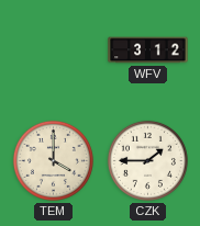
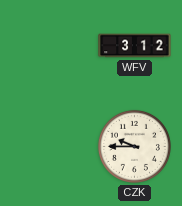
TEM: 4:00 -> none
CZK: 1:45 -> 9:45
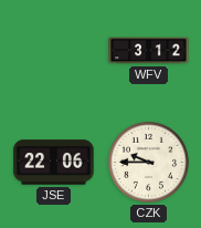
JSE: none -> 22:06
